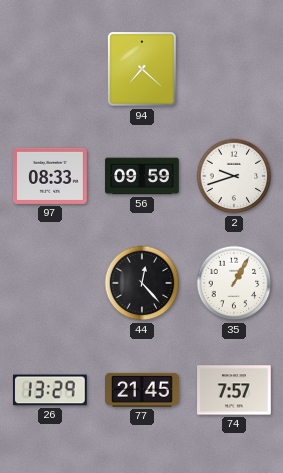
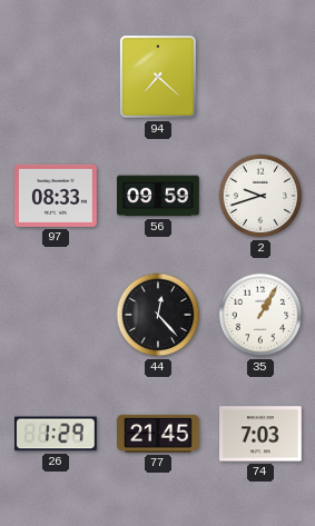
26: 13:29 -> 1:29
74: 7:57 -> 7:03
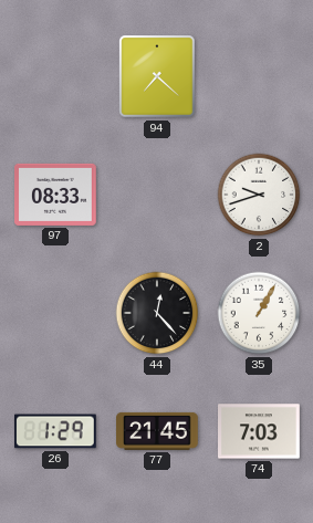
56: 09:59 -> none
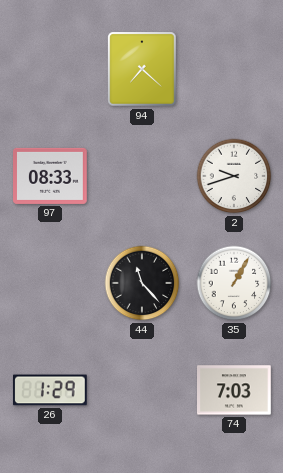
44: 12:23 -> 11:23
77: 21:45 -> none
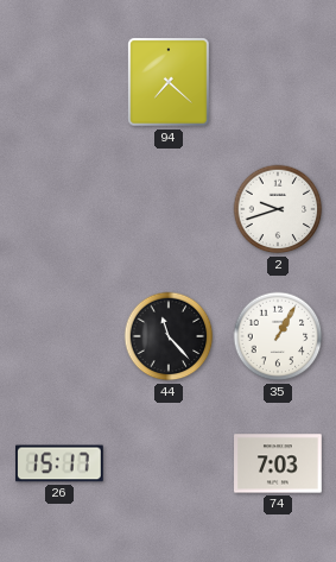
97: 08:33 -> none
26: 1:29 -> 15:17
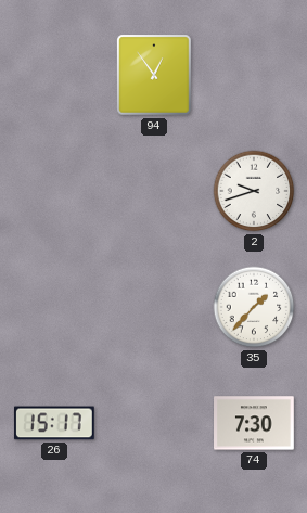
94: 7:22 -> 12:54
44: 11:23 -> none
35: 1:05 -> 1:37
74: 7:03 -> 7:30
